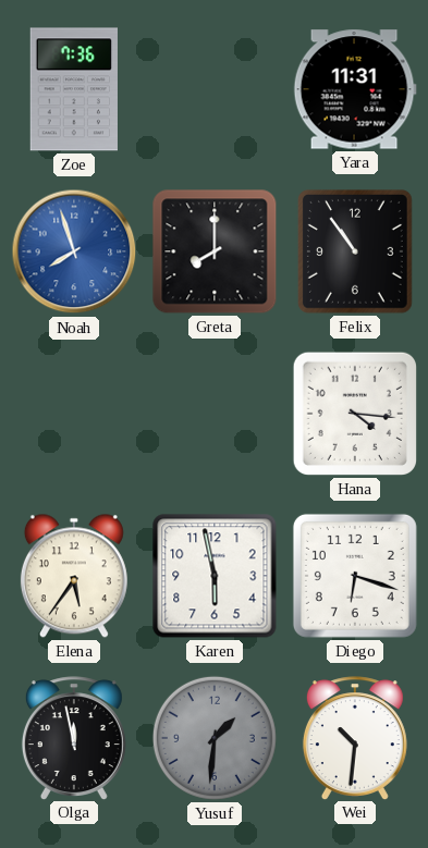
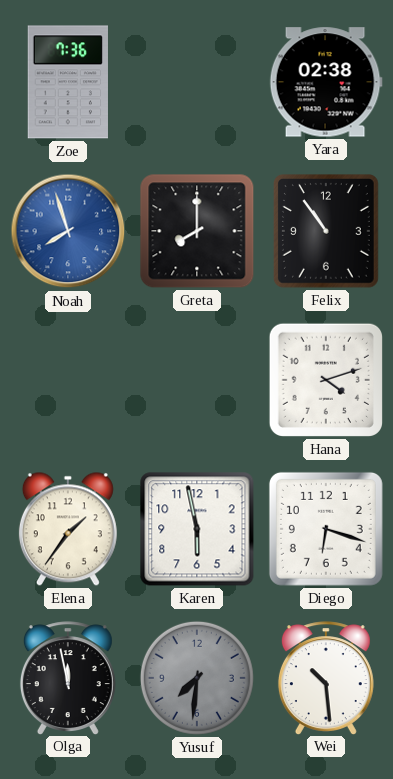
Yara: 11:31 -> 02:38
Hana: 4:16 -> 4:12
Elena: 5:36 -> 1:36
Yusuf: 1:31 -> 7:31
Wei: 10:31 -> 10:29
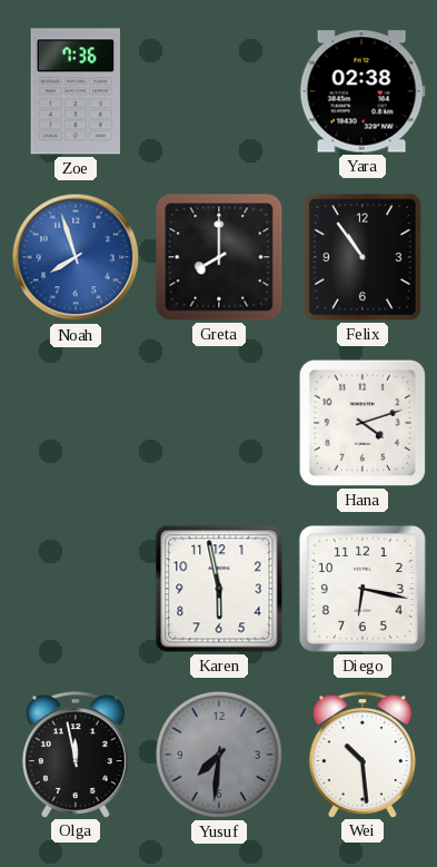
Elena: 1:36 -> none
Diego: 6:18 -> 6:17
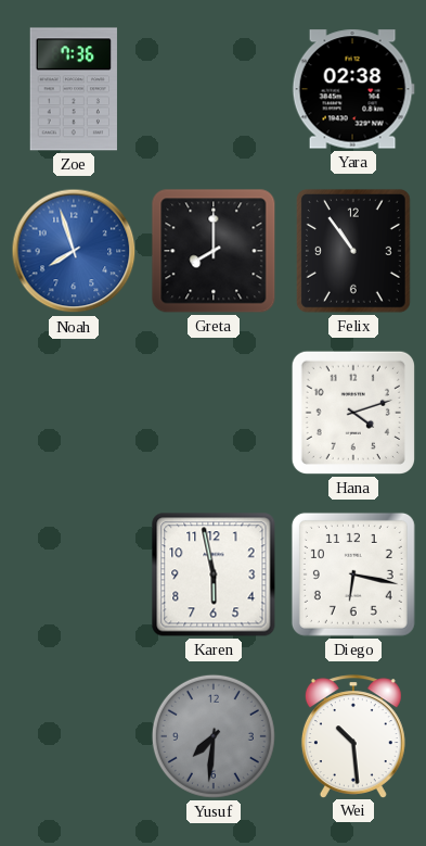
Olga: 11:58 -> none
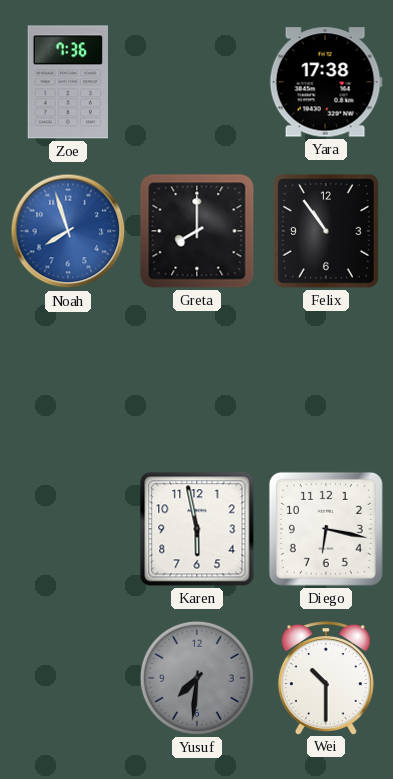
Yara: 02:38 -> 17:38
Hana: 4:12 -> none
Wei: 10:29 -> 10:30
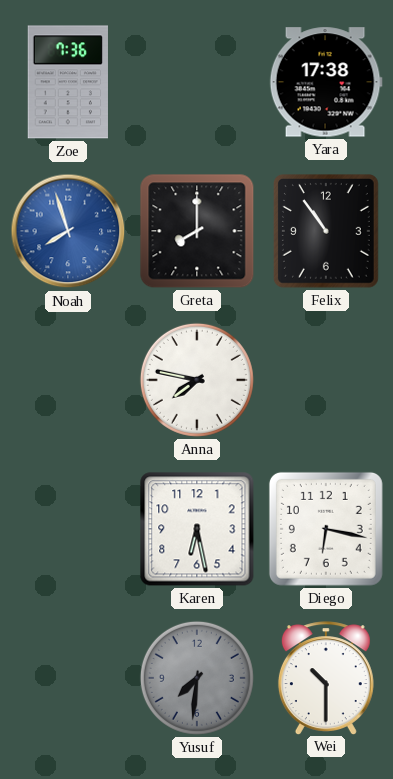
Anna: none -> 7:47
Karen: 5:58 -> 6:28
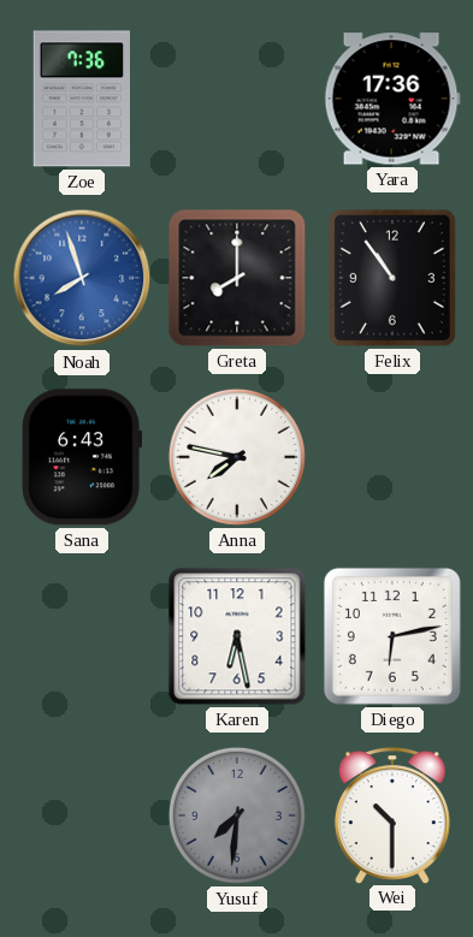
Yara: 17:38 -> 17:36
Sana: none -> 6:43
Diego: 6:17 -> 6:13
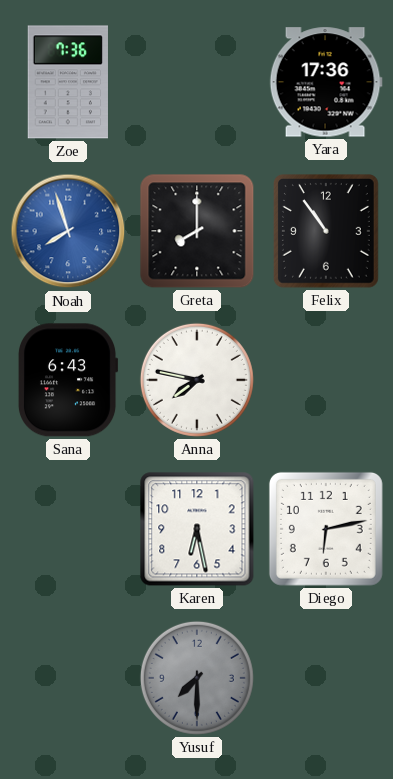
Yusuf: 7:31 -> 7:30
Wei: 10:30 -> none
